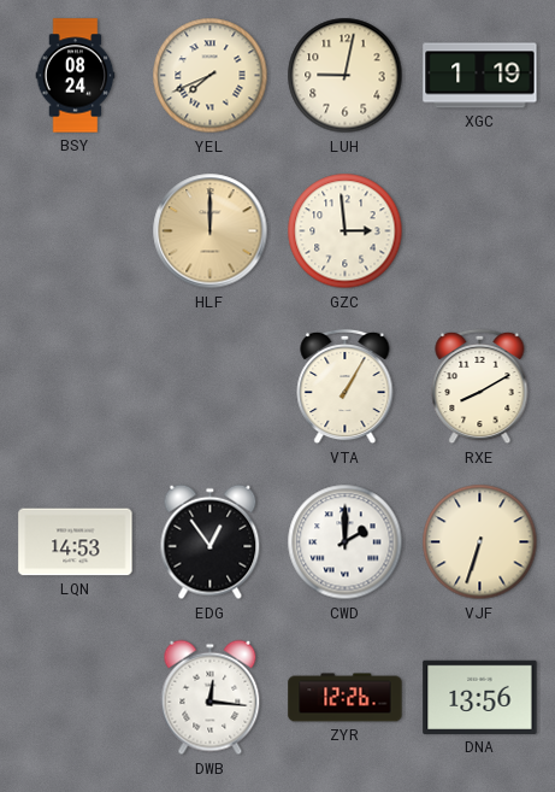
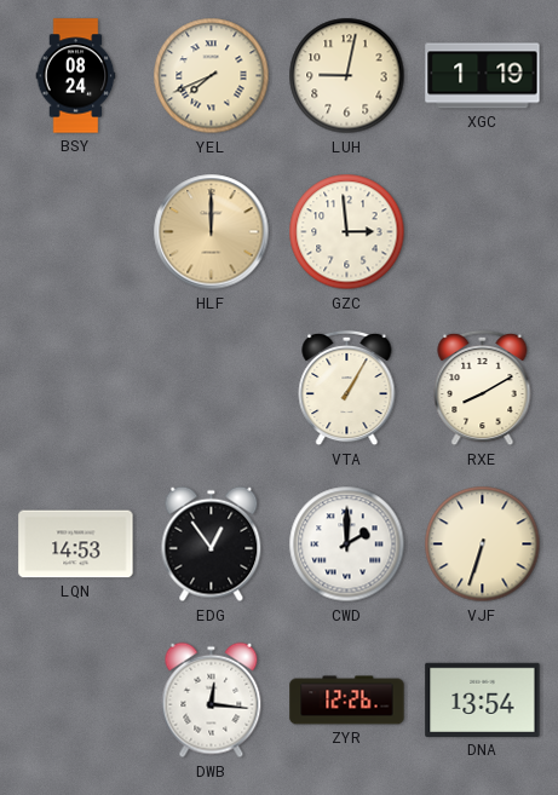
DNA: 13:56 -> 13:54
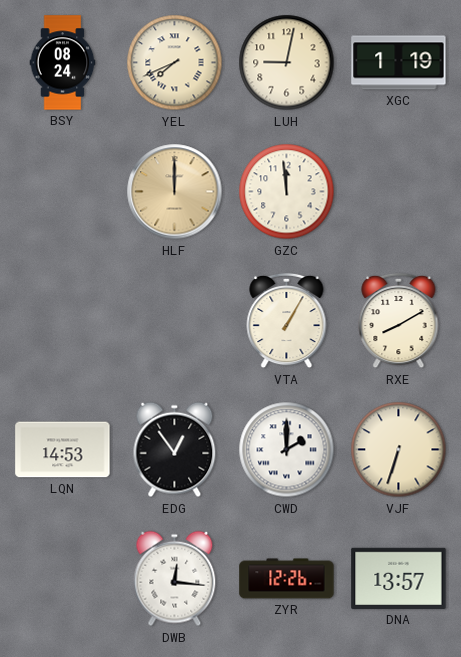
GZC: 2:59 -> 11:59
DNA: 13:54 -> 13:57
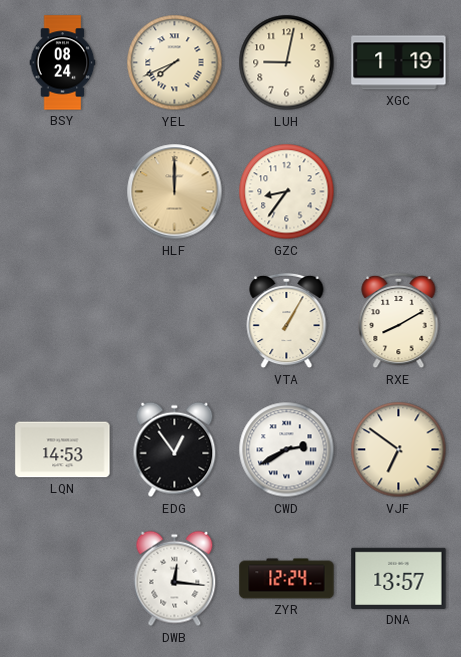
GZC: 11:59 -> 8:36
CWD: 2:00 -> 2:40
VJF: 6:33 -> 6:51
ZYR: 12:26 -> 12:24
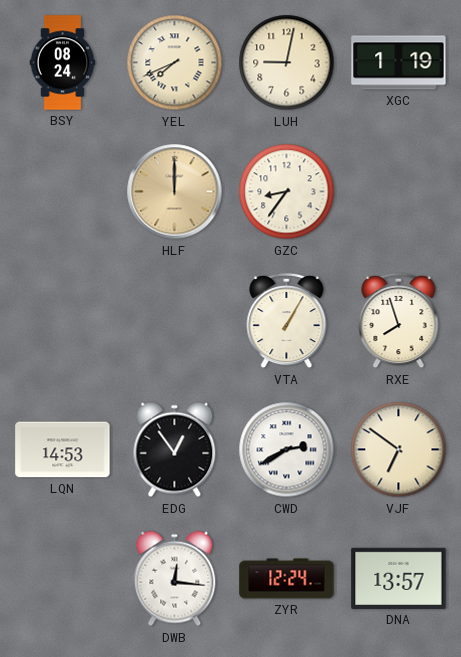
RXE: 8:10 -> 7:57
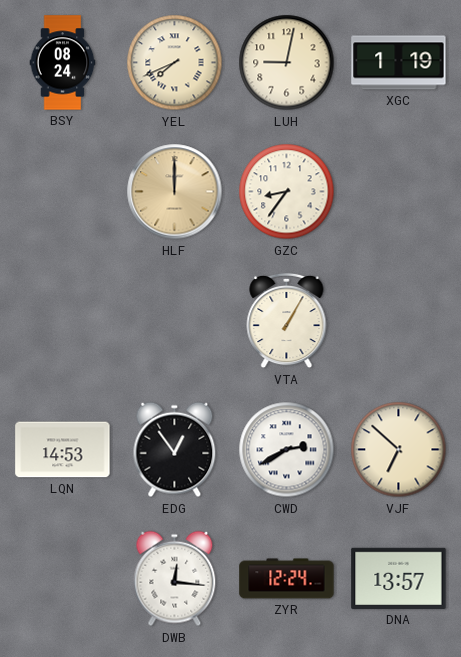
RXE: 7:57 -> none
VJF: 6:51 -> 6:52
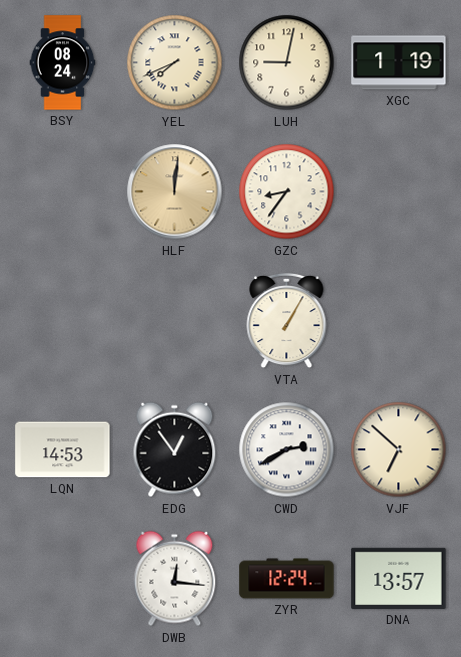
HLF: 12:00 -> 12:01
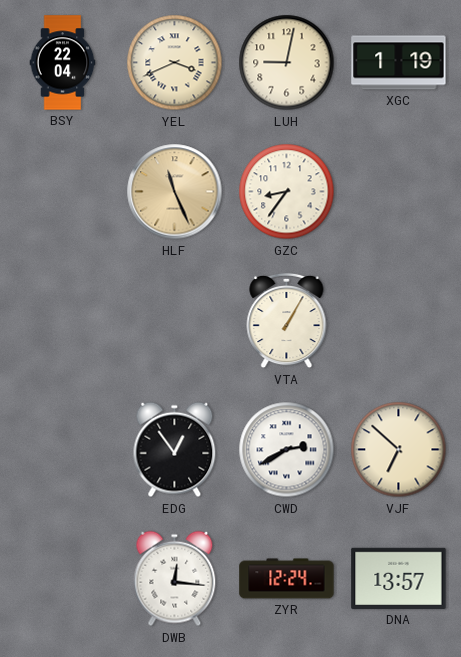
BSY: 08:24 -> 22:04
YEL: 7:41 -> 3:41
HLF: 12:01 -> 11:26
LQN: 14:53 -> none
